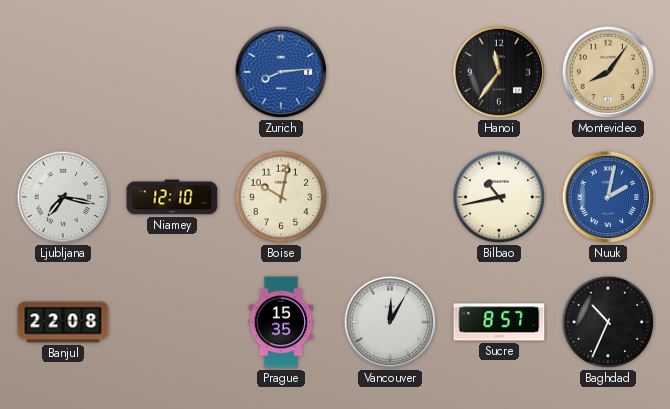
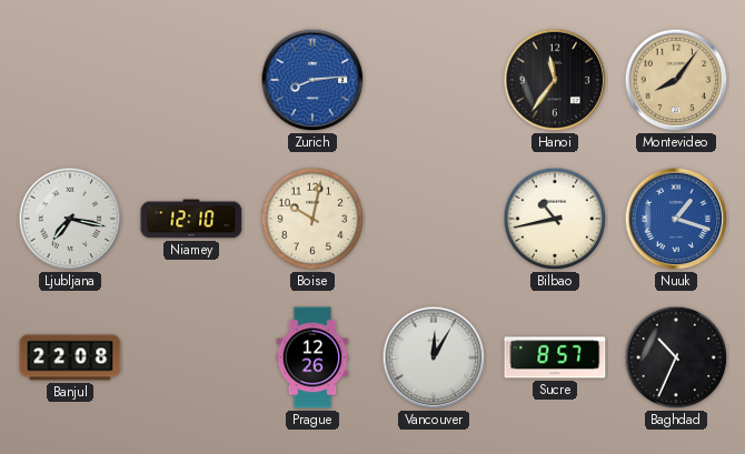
Nuuk: 2:02 -> 1:18
Prague: 15:35 -> 12:26
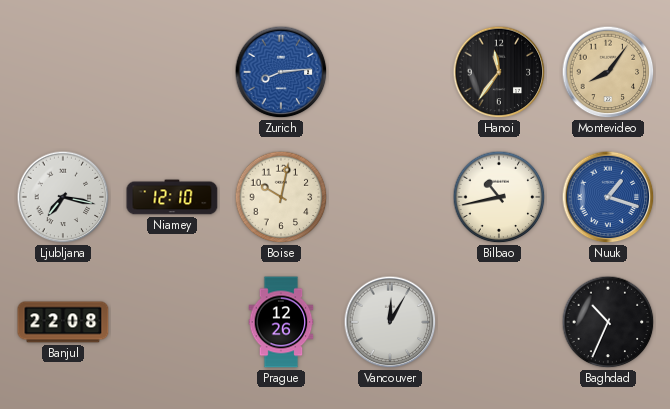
Sucre: 8:57 -> none
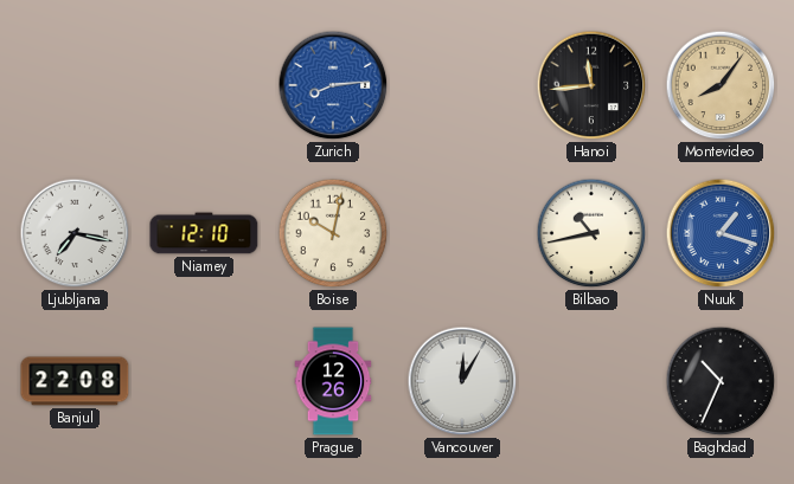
Hanoi: 11:36 -> 11:44
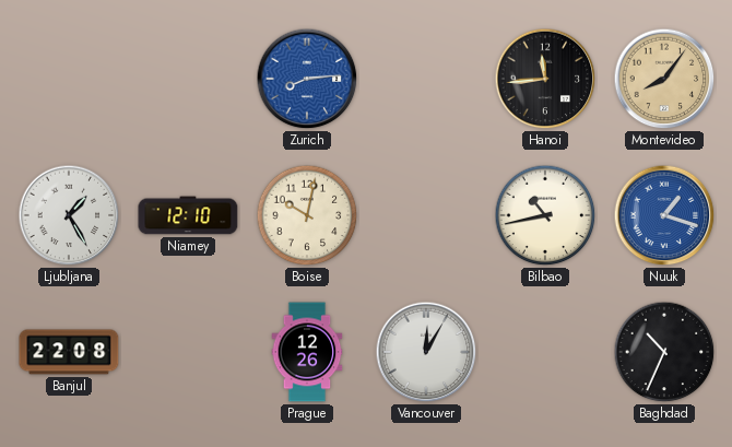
Ljubljana: 7:17 -> 1:25
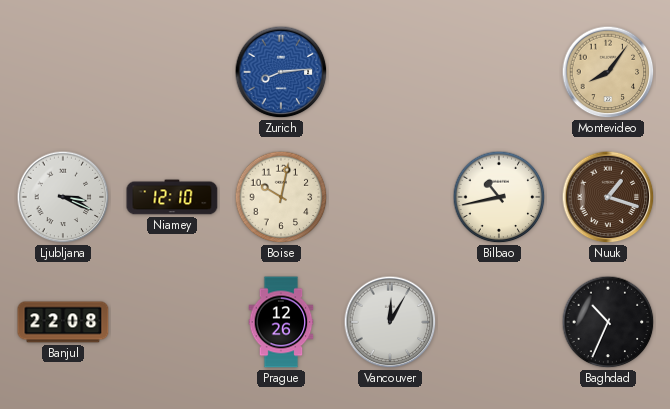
Hanoi: 11:44 -> none
Ljubljana: 1:25 -> 3:19
Nuuk dial: blue -> brown
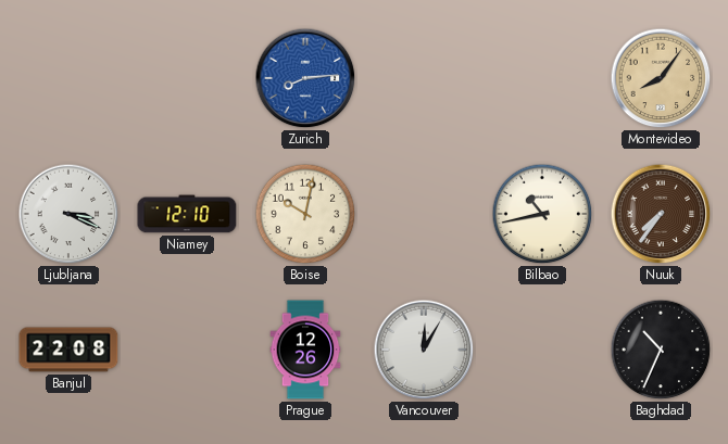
Nuuk: 1:18 -> 7:36
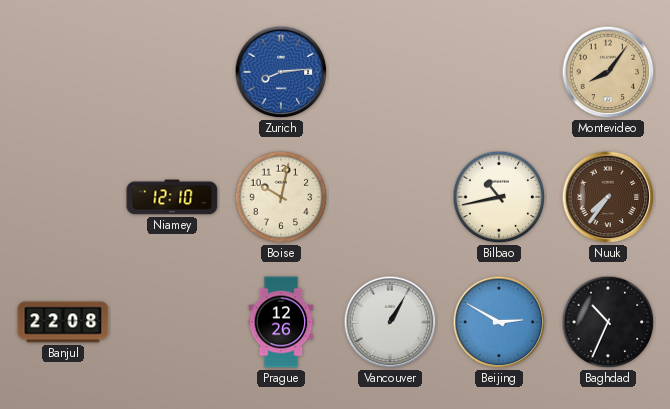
Ljubljana: 3:19 -> none
Vancouver: 12:05 -> 1:05
Beijing: none -> 2:50
